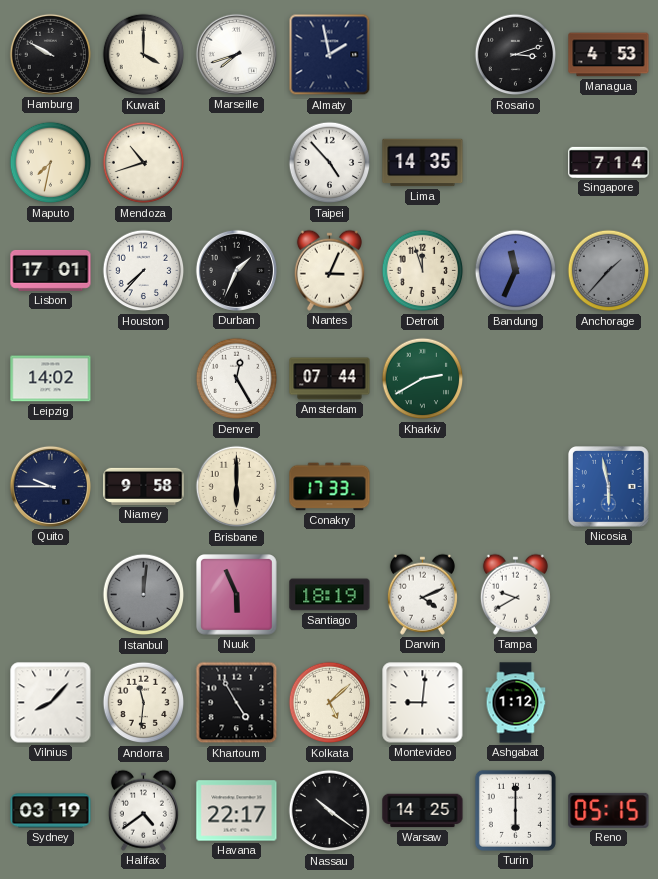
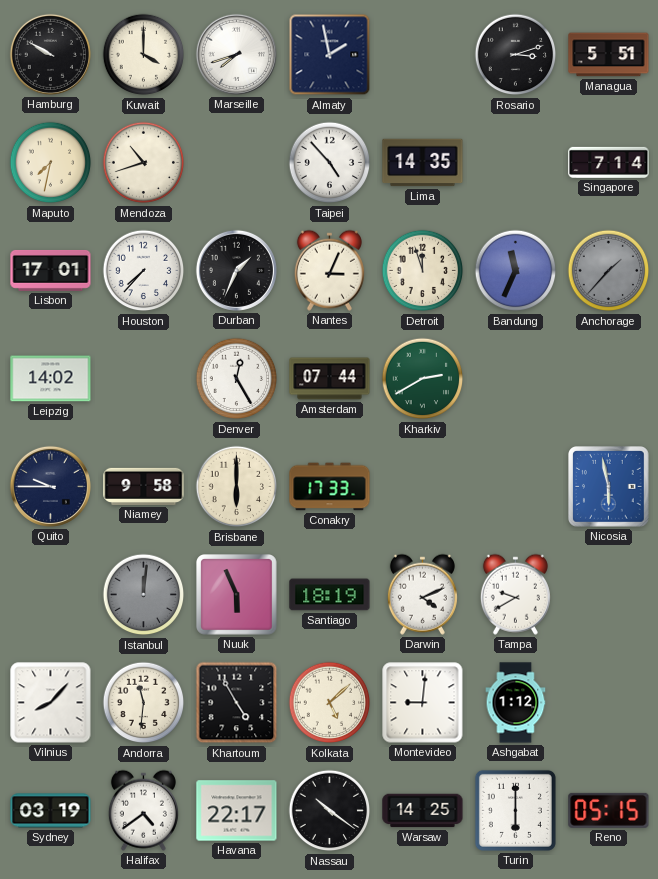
Managua: 4:53 -> 5:51
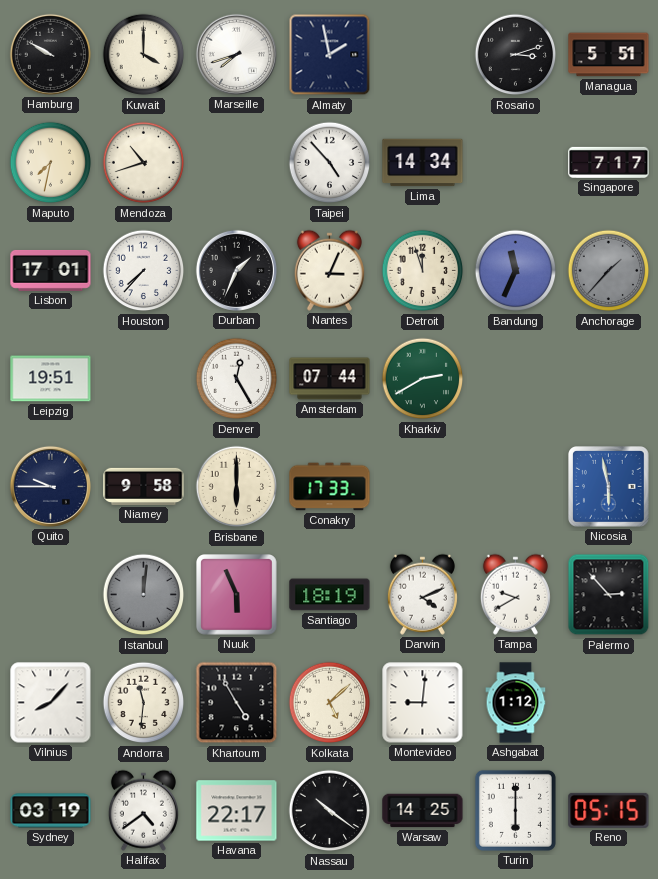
Lima: 14:35 -> 14:34
Singapore: 7:14 -> 7:17
Leipzig: 14:02 -> 19:51
Palermo: none -> 2:53
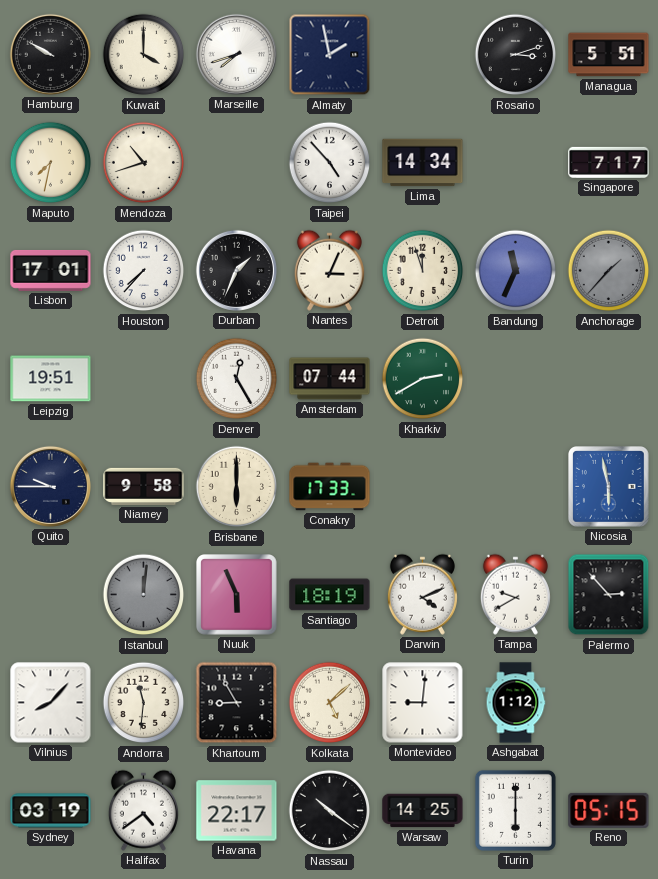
Khartoum: 4:55 -> 8:55
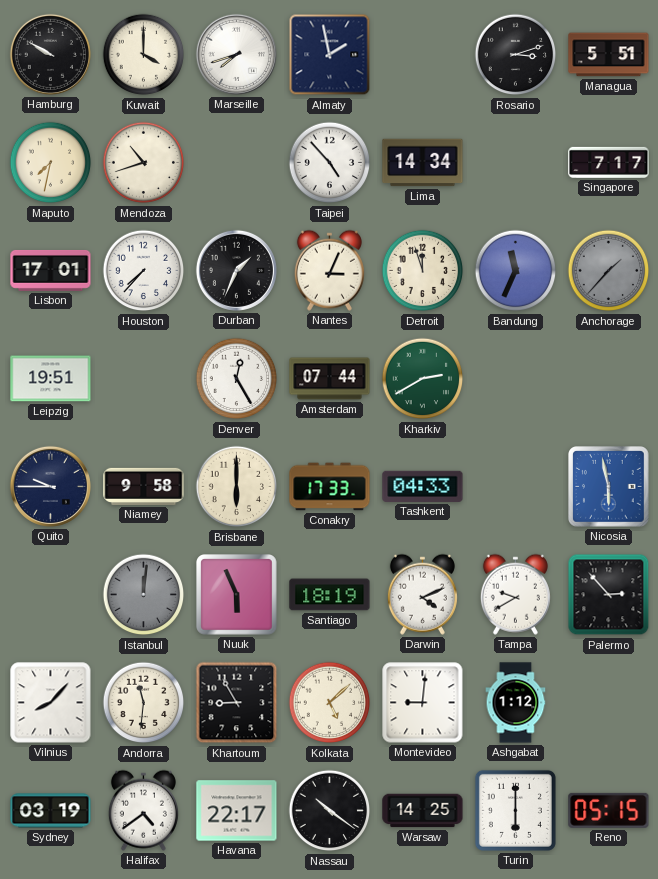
Tashkent: none -> 04:33
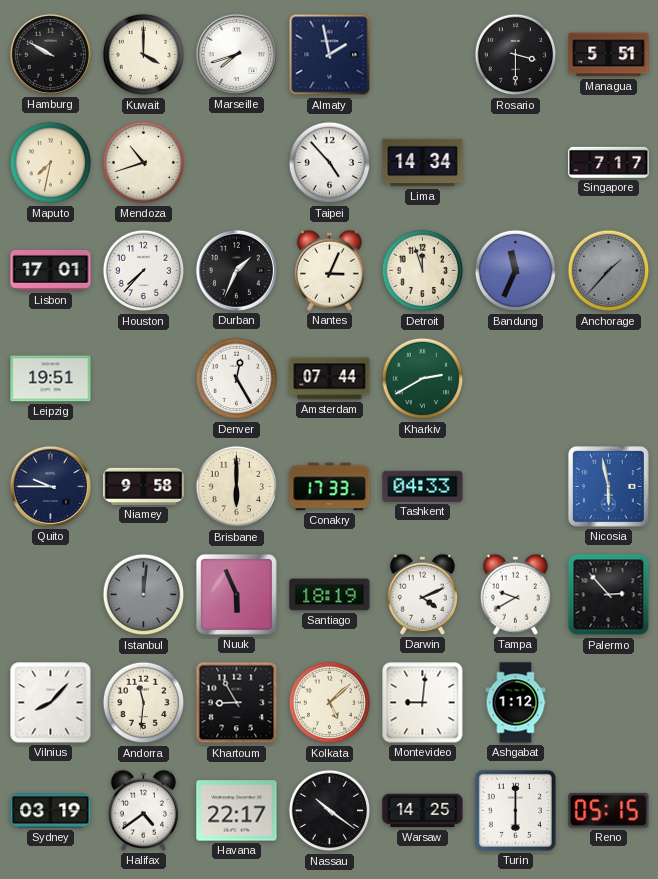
Rosario: 3:12 -> 3:30
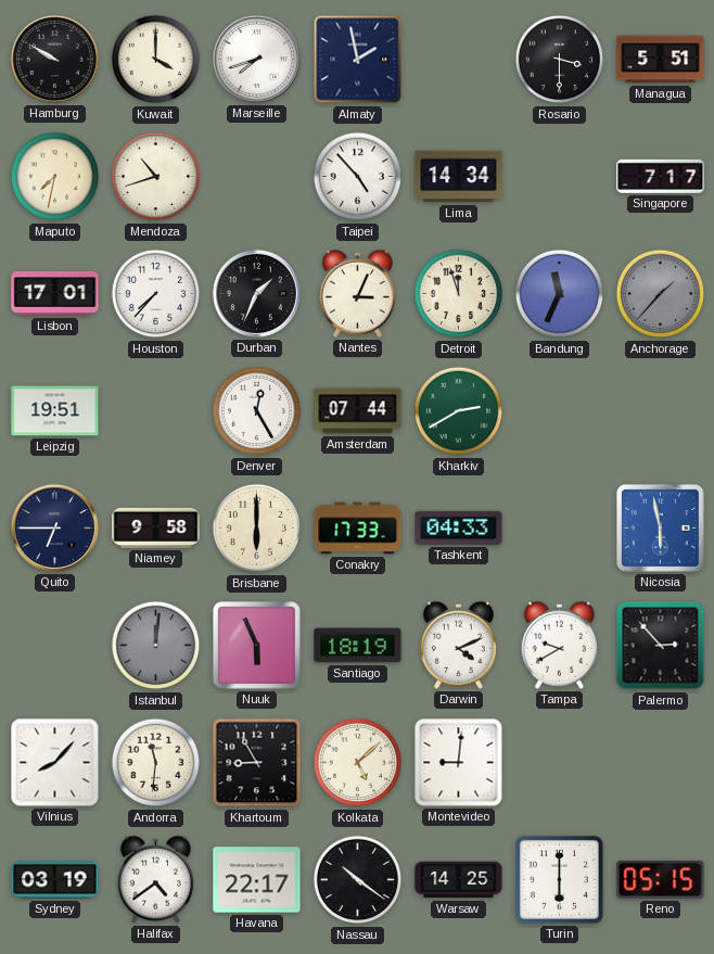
Quito: 9:45 -> 6:45
Ashgabat: 1:12 -> none
